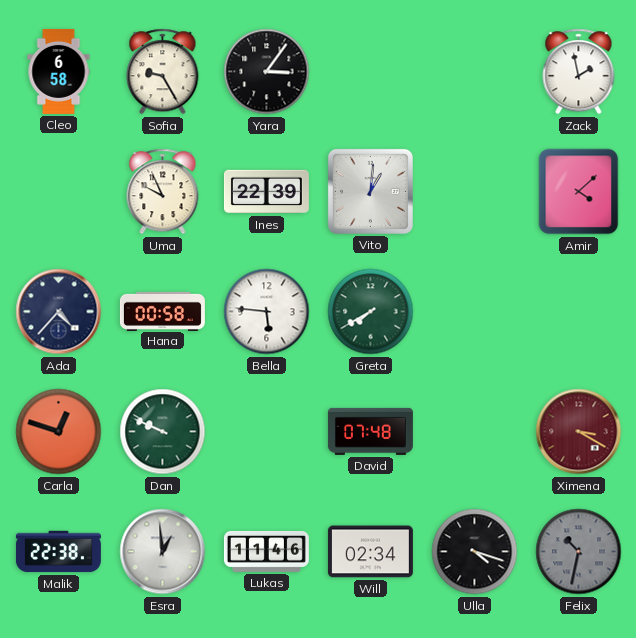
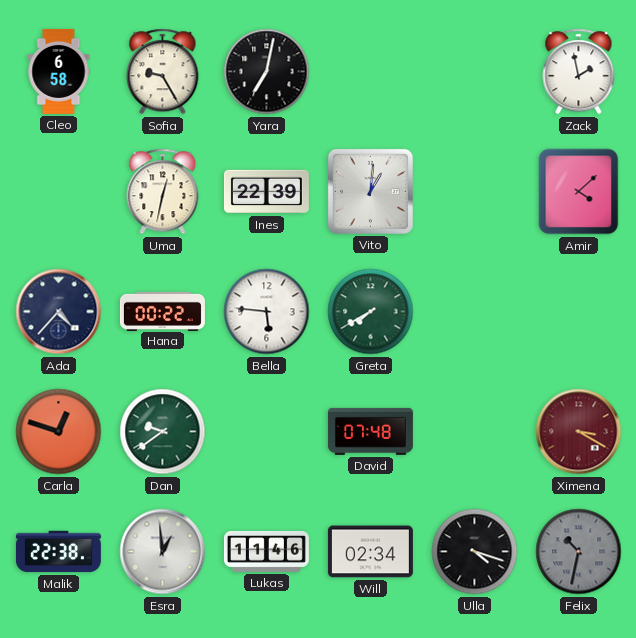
Yara: 3:06 -> 7:02
Uma: 9:56 -> 12:32
Hana: 00:58 -> 00:22
Dan: 9:49 -> 9:39
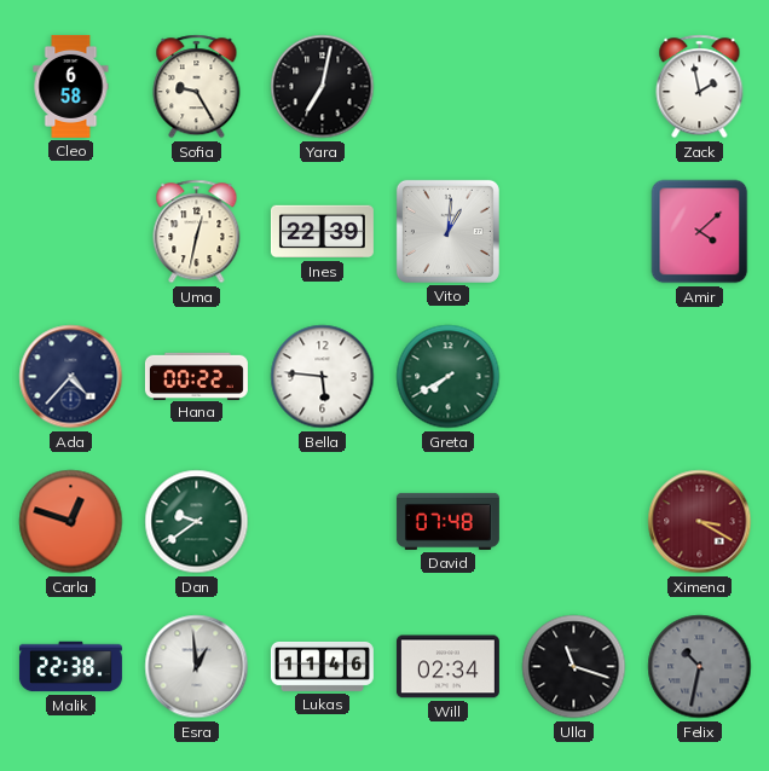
Ulla: 4:18 -> 11:18
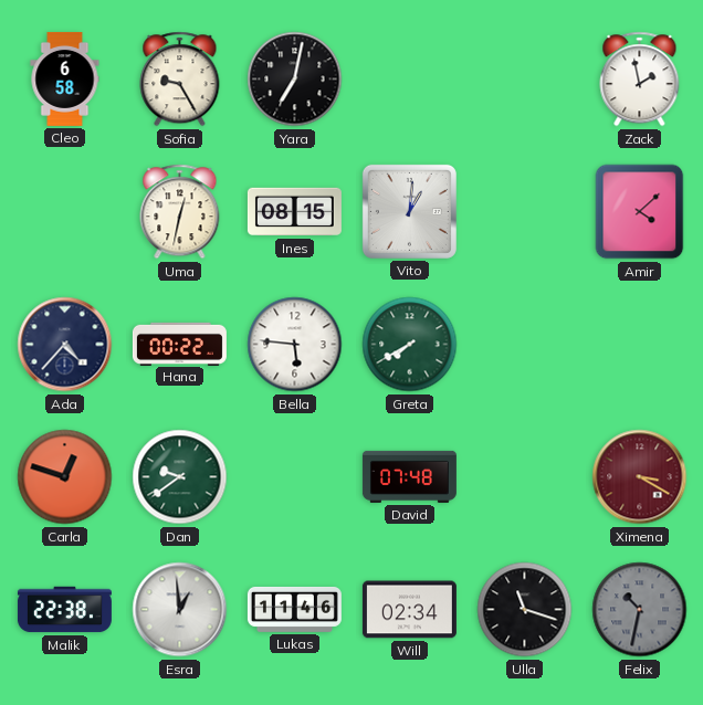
Ines: 22:39 -> 08:15
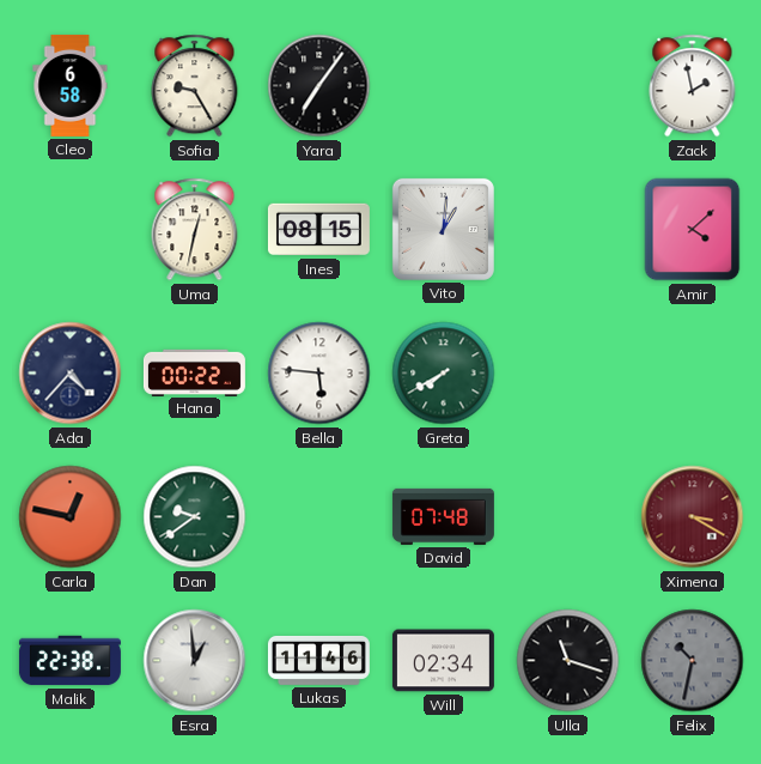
Yara: 7:02 -> 7:06
Carla: 12:48 -> 12:47
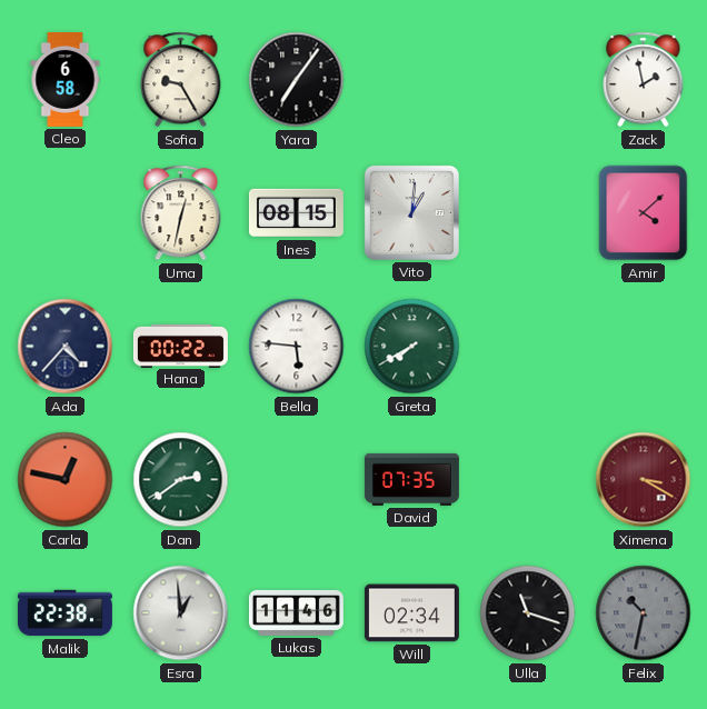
Dan: 9:39 -> 2:39
David: 07:48 -> 07:35
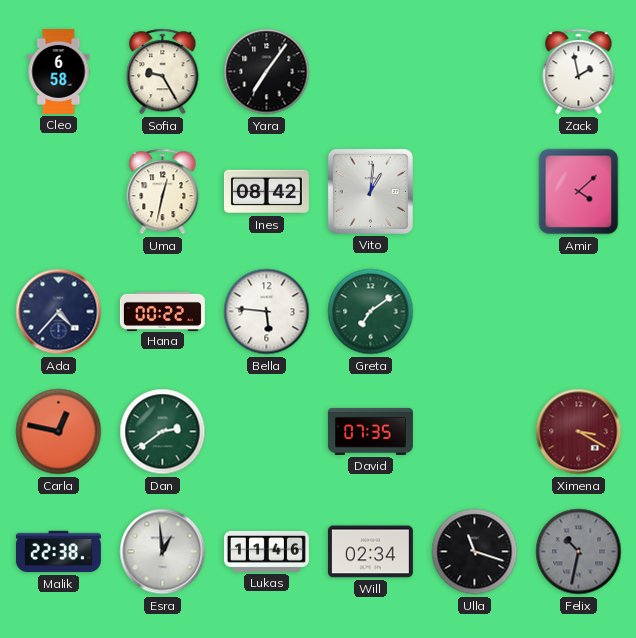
Ines: 08:15 -> 08:42
Greta: 7:40 -> 7:09
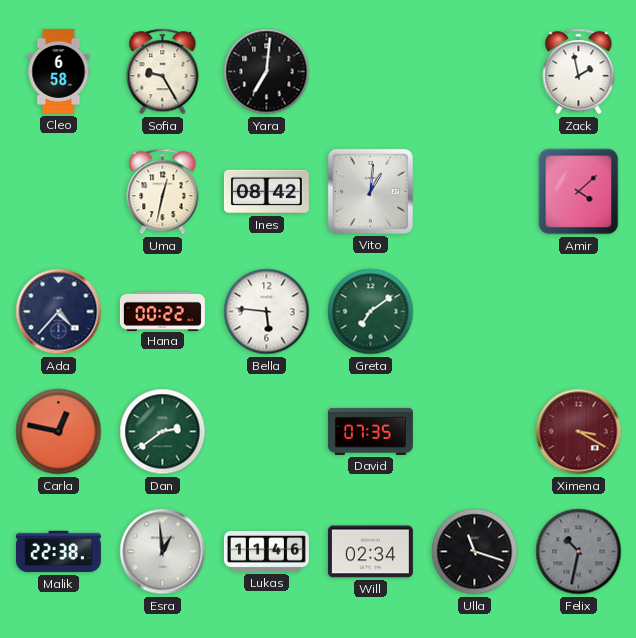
Yara: 7:06 -> 7:01
